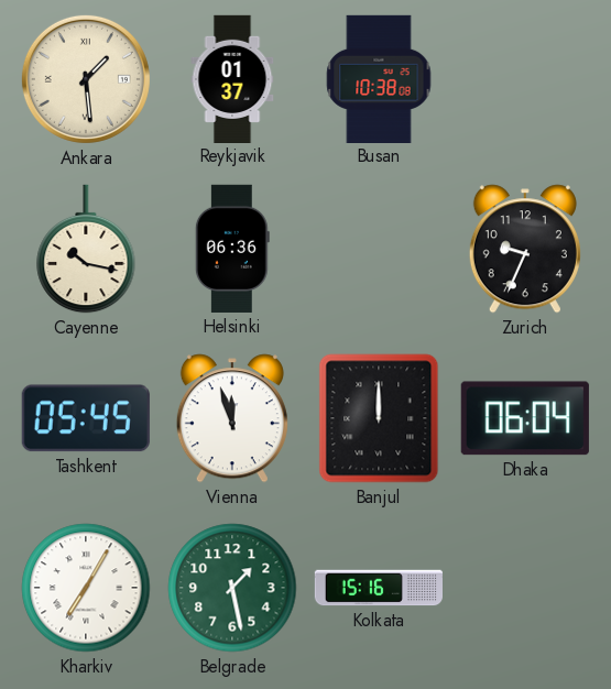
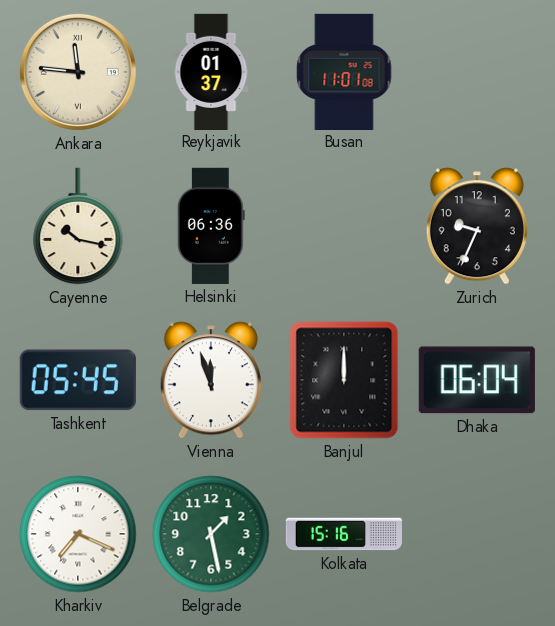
Ankara: 1:29 -> 11:46
Busan: 10:38 -> 11:01
Kharkiv: 7:05 -> 7:19
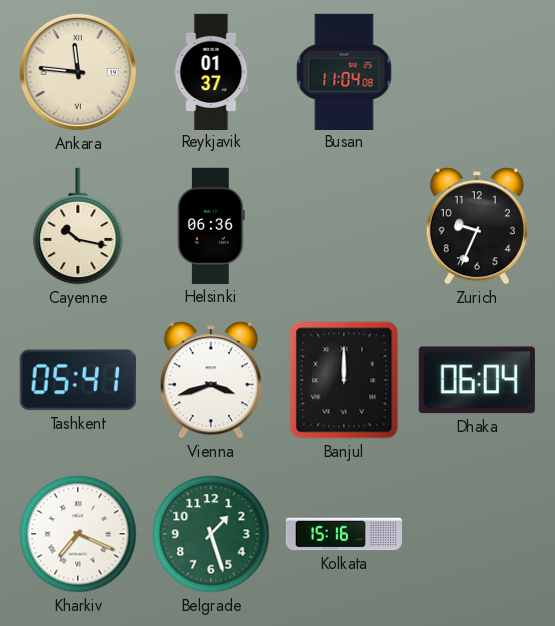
Busan: 11:01 -> 11:04
Tashkent: 05:45 -> 05:41
Vienna: 11:57 -> 3:42
Belgrade: 1:28 -> 1:27
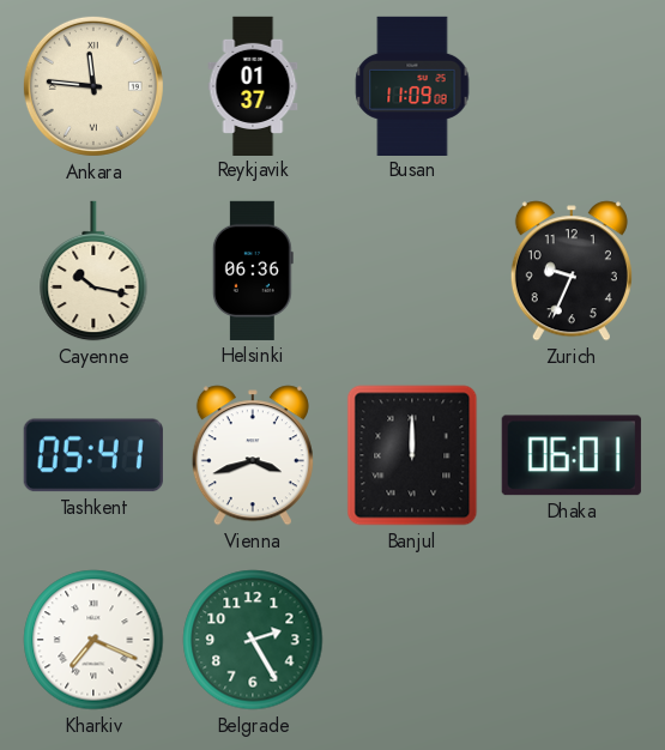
Busan: 11:04 -> 11:09
Dhaka: 06:04 -> 06:01
Belgrade: 1:27 -> 2:25
Kolkata: 15:16 -> none
